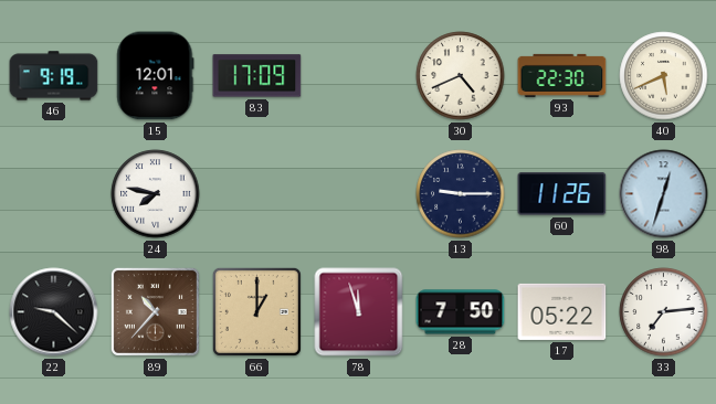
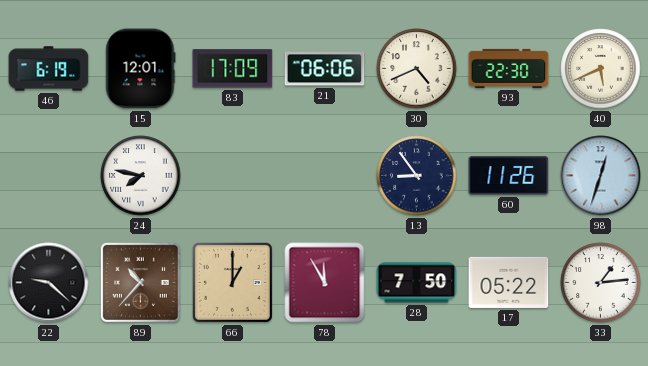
46: 9:19 -> 6:19
21: none -> 06:06
13: 9:15 -> 8:54
78: 11:57 -> 11:55
33: 7:14 -> 1:14
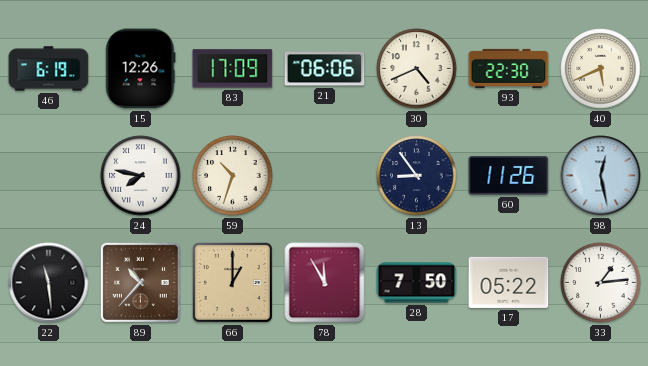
15: 12:01 -> 12:26
59: none -> 10:33
98: 12:33 -> 12:28
22: 9:22 -> 11:29
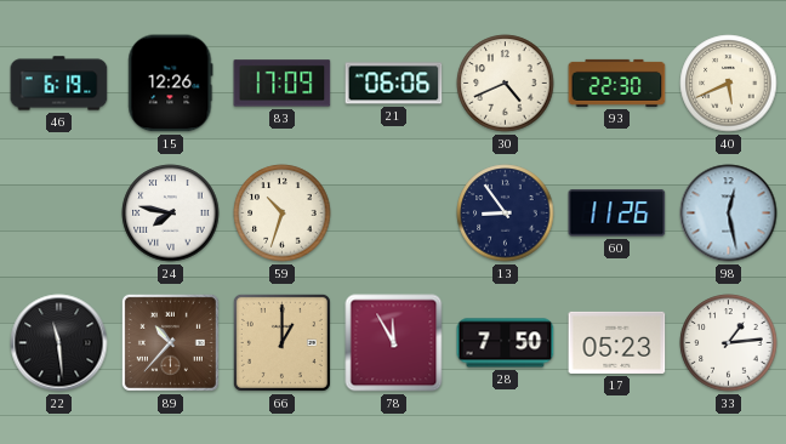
17: 05:22 -> 05:23
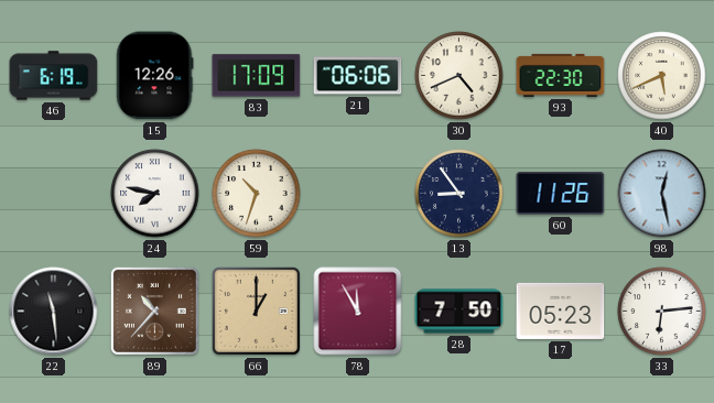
33: 1:14 -> 6:14
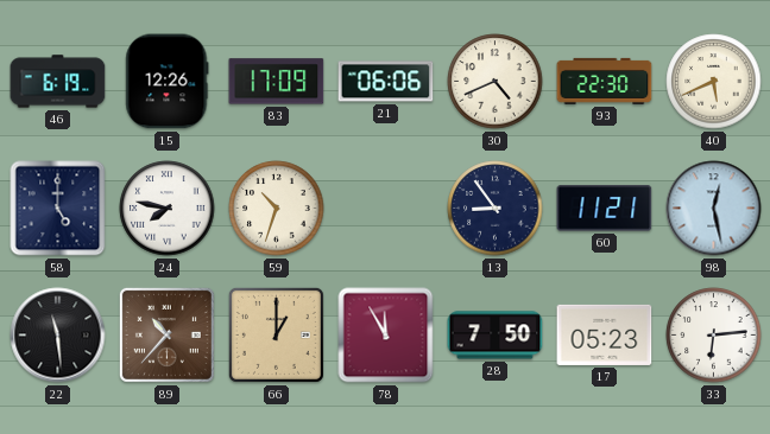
58: none -> 5:00
60: 11:26 -> 11:21
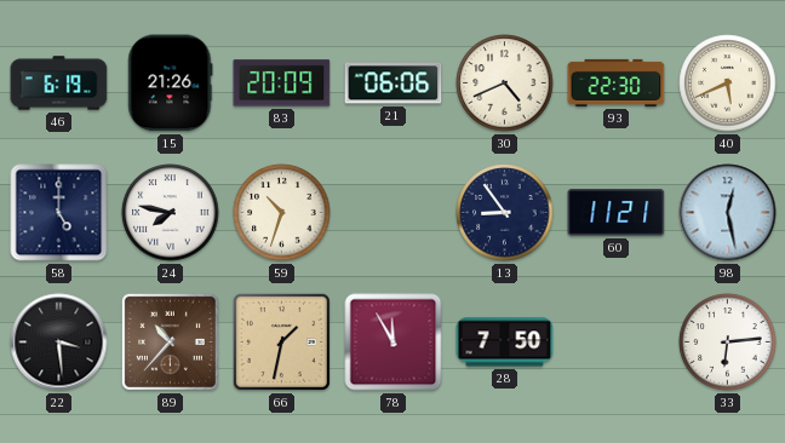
15: 12:26 -> 21:26
83: 17:09 -> 20:09
22: 11:29 -> 3:29
66: 1:00 -> 1:32
17: 05:23 -> none
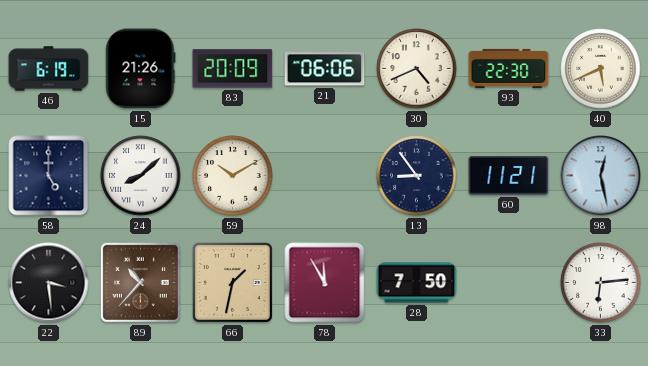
24: 7:47 -> 8:08
59: 10:33 -> 10:10
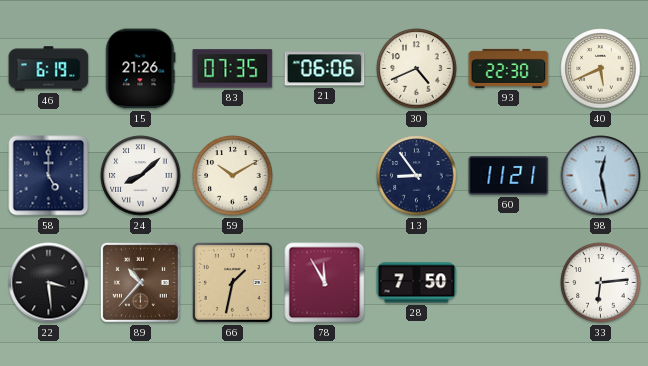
83: 20:09 -> 07:35
